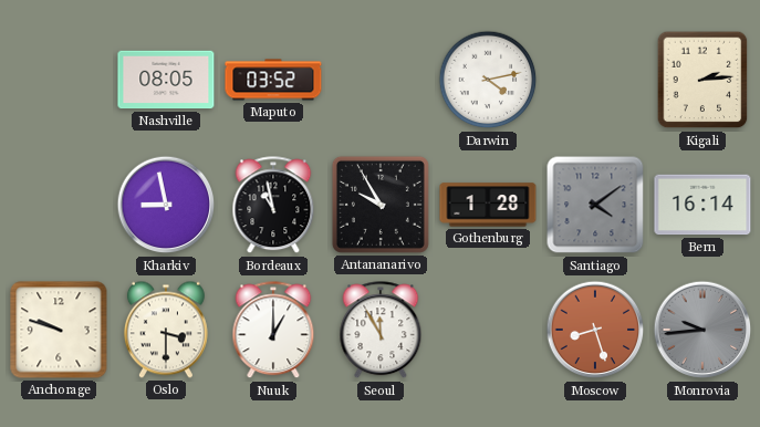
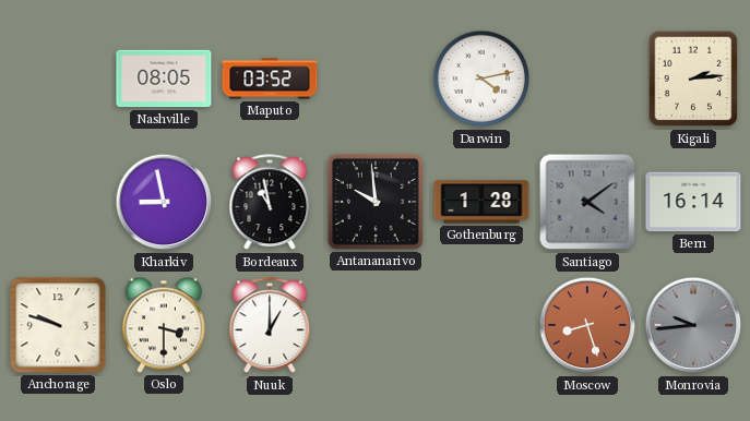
Antananarivo: 9:55 -> 9:59
Seoul: 11:55 -> none
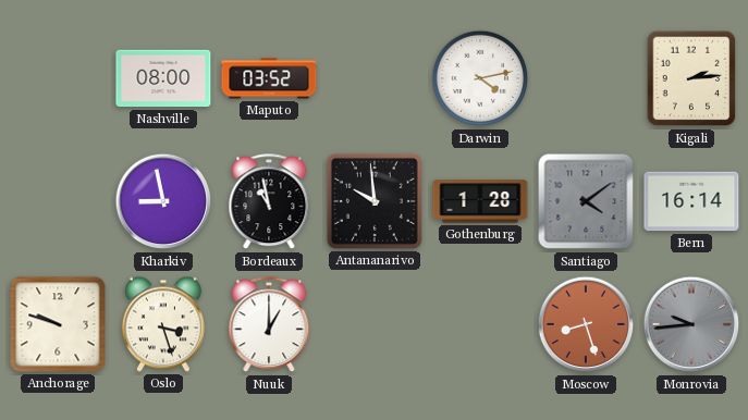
Nashville: 08:05 -> 08:00
Oslo: 3:30 -> 3:27
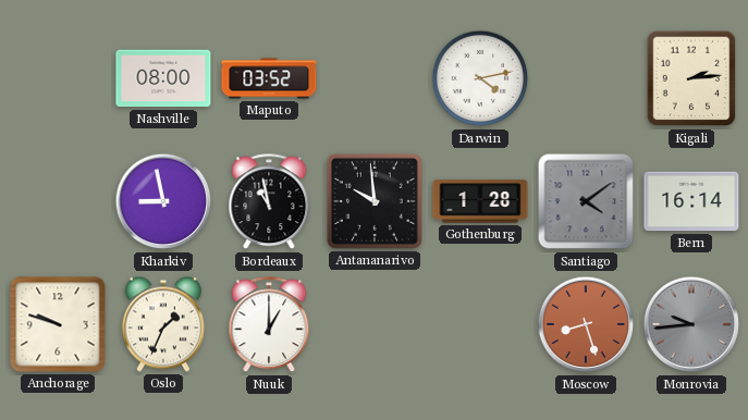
Oslo: 3:27 -> 1:34
